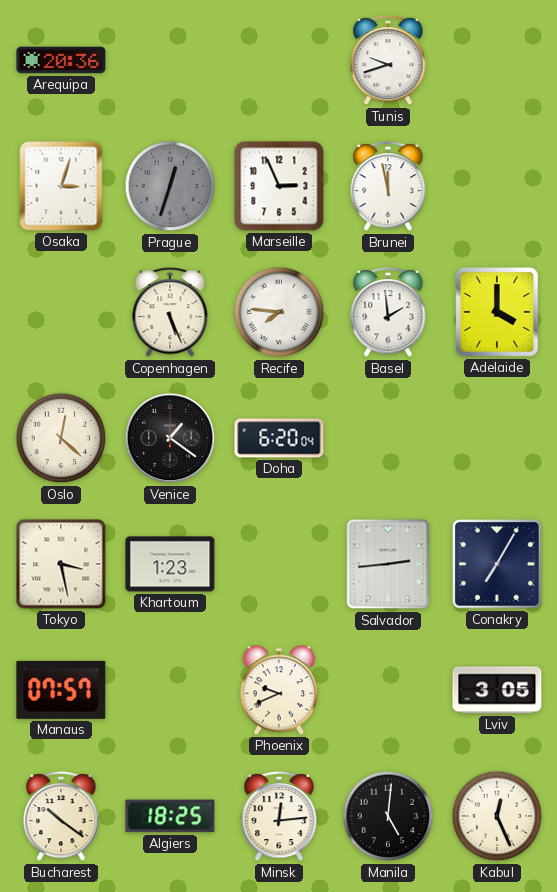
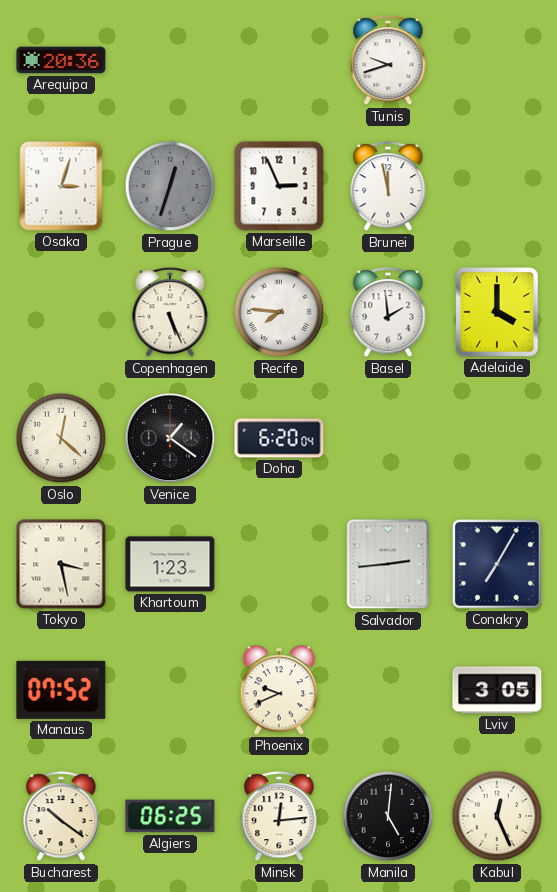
Manaus: 07:57 -> 07:52
Algiers: 18:25 -> 06:25
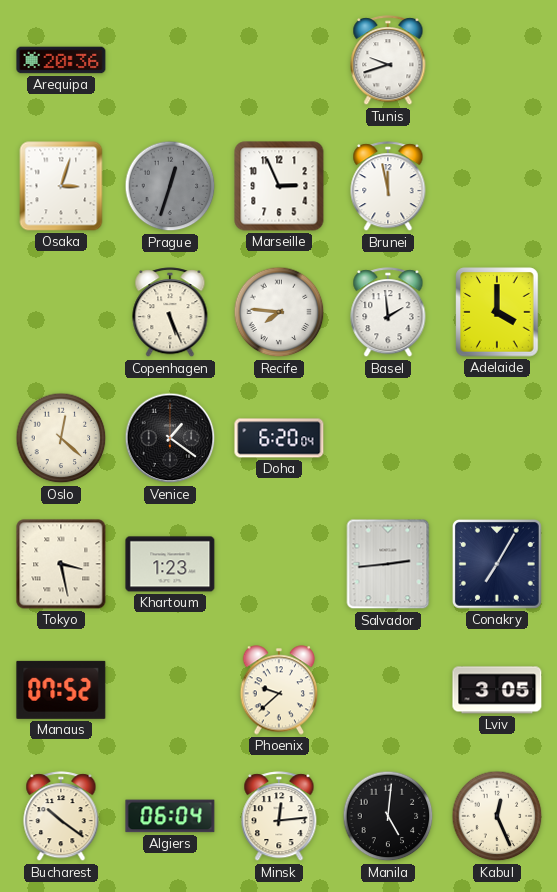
Phoenix: 9:41 -> 9:38
Algiers: 06:25 -> 06:04
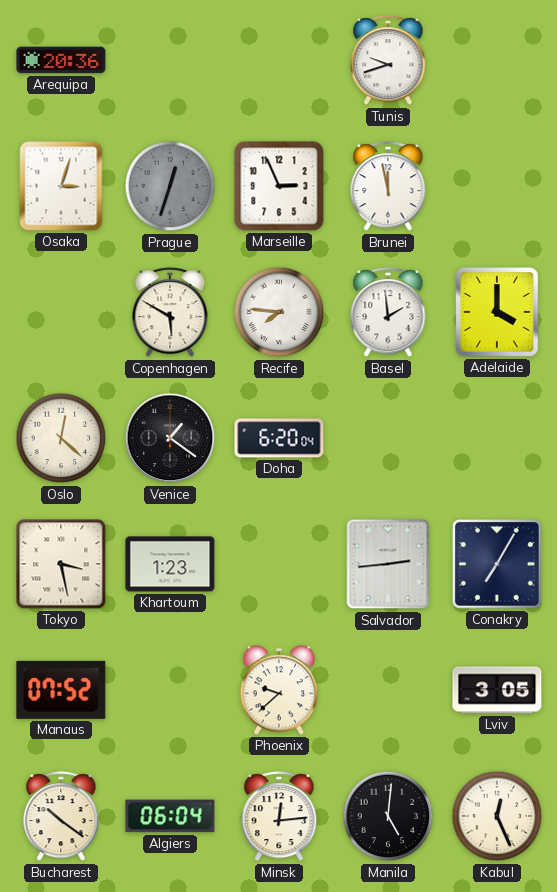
Copenhagen: 5:26 -> 5:50
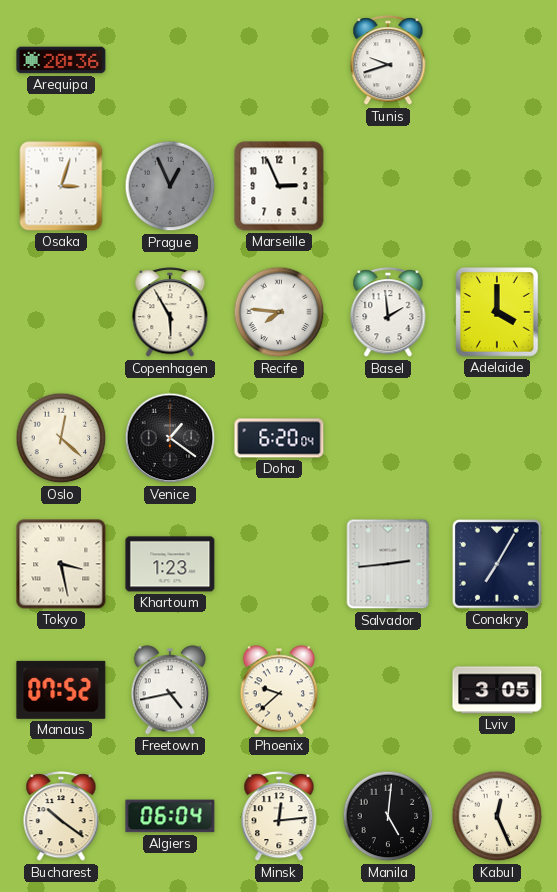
Prague: 12:33 -> 12:56
Brunei: 11:58 -> none
Copenhagen: 5:50 -> 5:55
Freetown: none -> 4:43
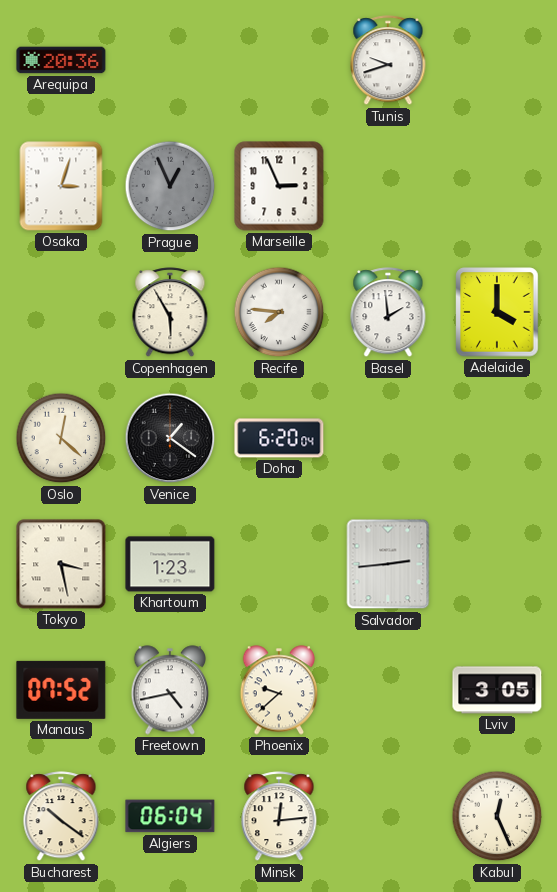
Conakry: 7:05 -> none
Manila: 5:01 -> none
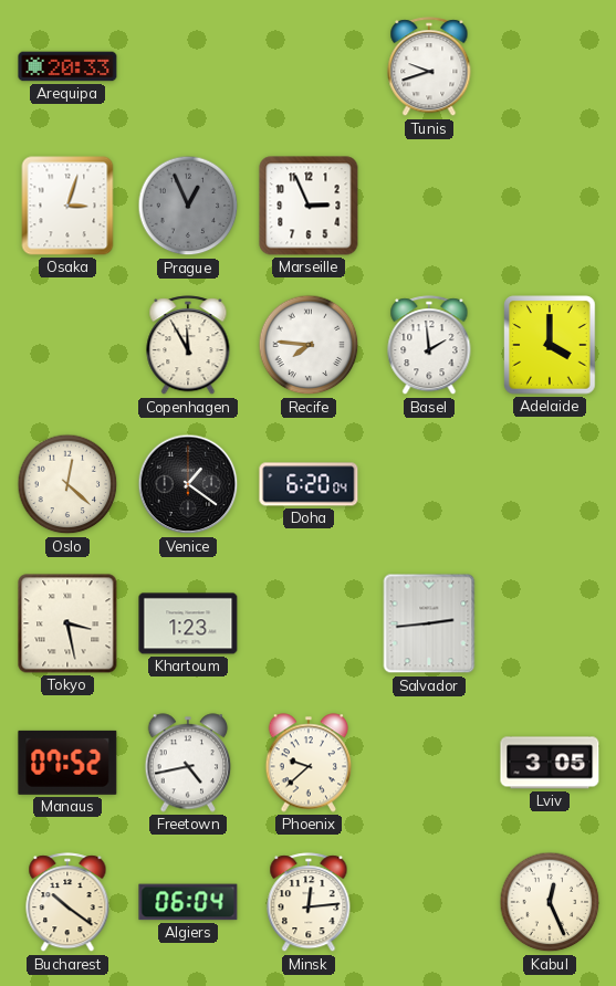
Arequipa: 20:36 -> 20:33
Copenhagen: 5:55 -> 11:55
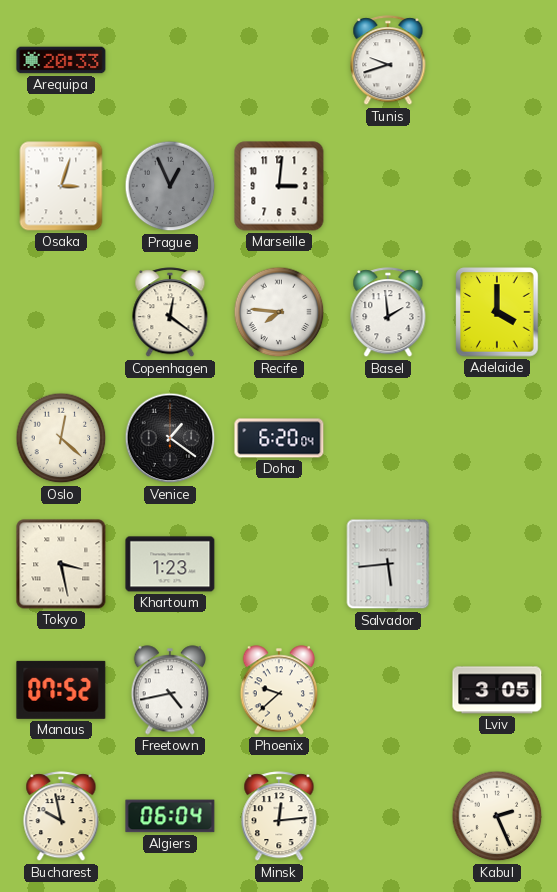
Marseille: 2:56 -> 3:01
Copenhagen: 11:55 -> 12:21
Salvador: 2:44 -> 5:44
Bucharest: 10:21 -> 9:58
Kabul: 12:26 -> 2:26
